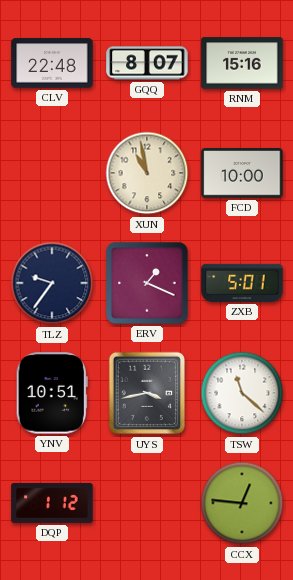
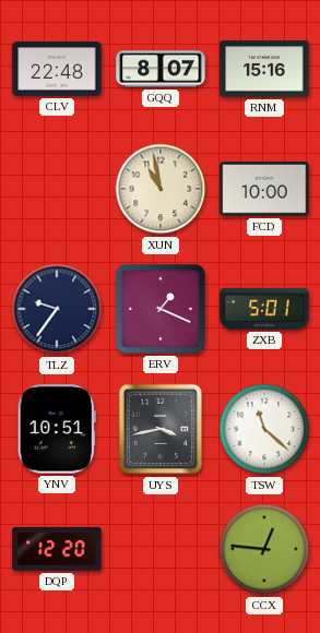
DQP: 1:12 -> 12:20
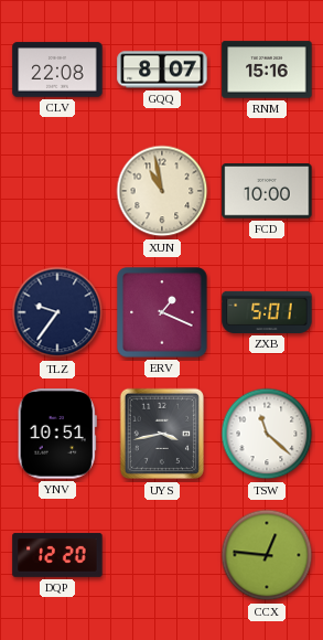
CLV: 22:48 -> 22:08
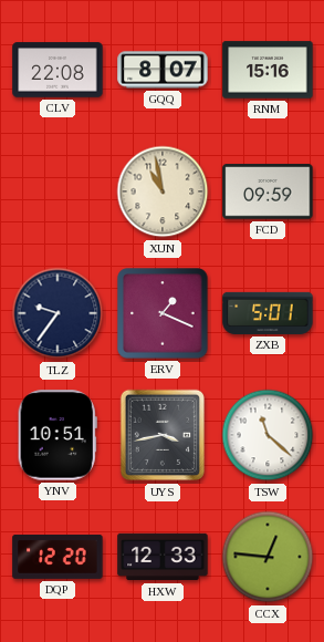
FCD: 10:00 -> 09:59
HXW: none -> 12:33
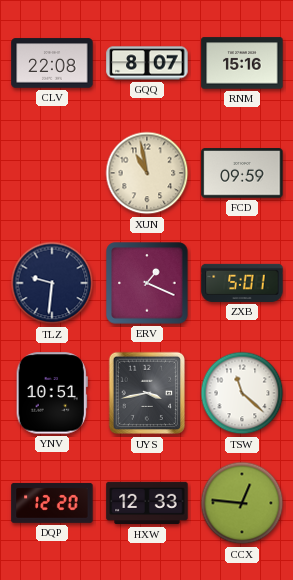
TLZ: 9:36 -> 9:31
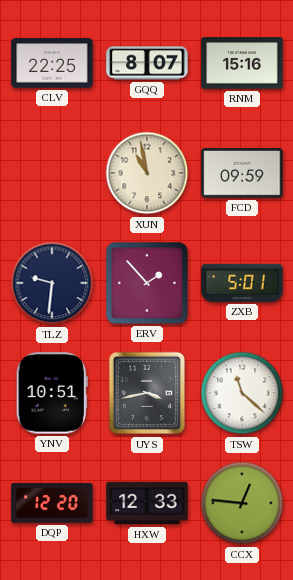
CLV: 22:08 -> 22:25
ERV: 1:19 -> 1:53
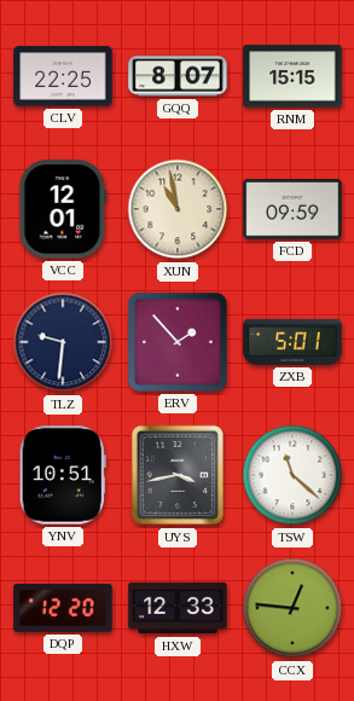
RNM: 15:16 -> 15:15
VCC: none -> 12:01
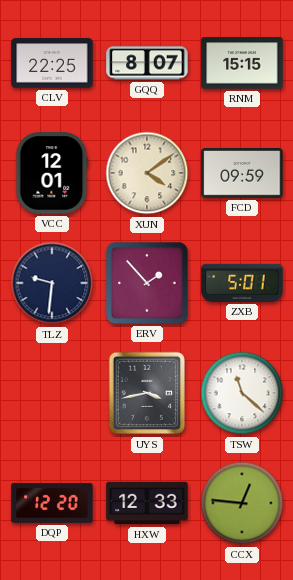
XUN: 10:58 -> 4:09
YNV: 10:51 -> none
